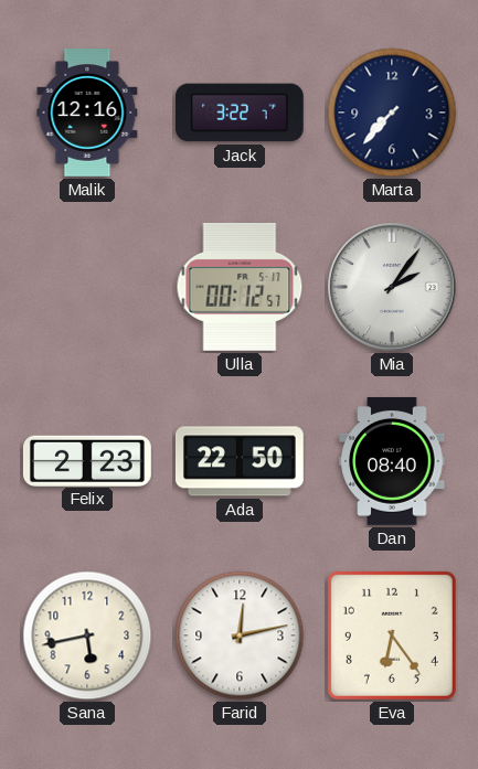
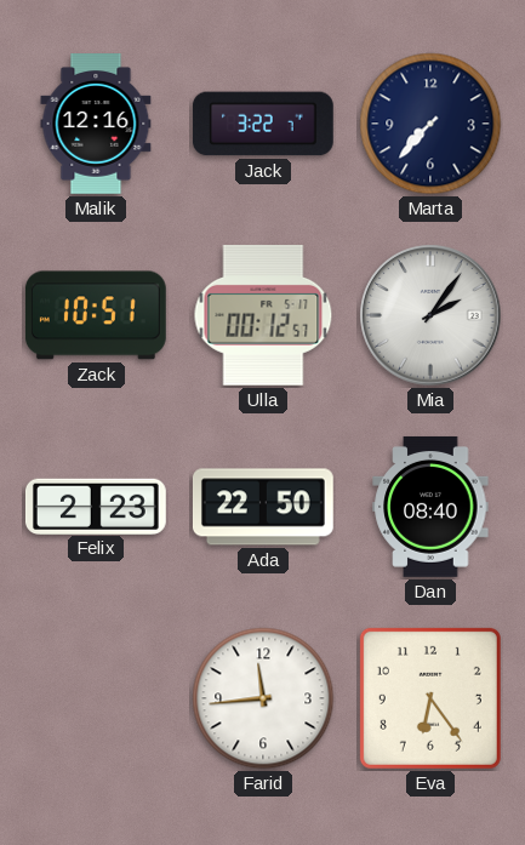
Zack: none -> 10:51
Sana: 5:43 -> none
Farid: 12:13 -> 11:44
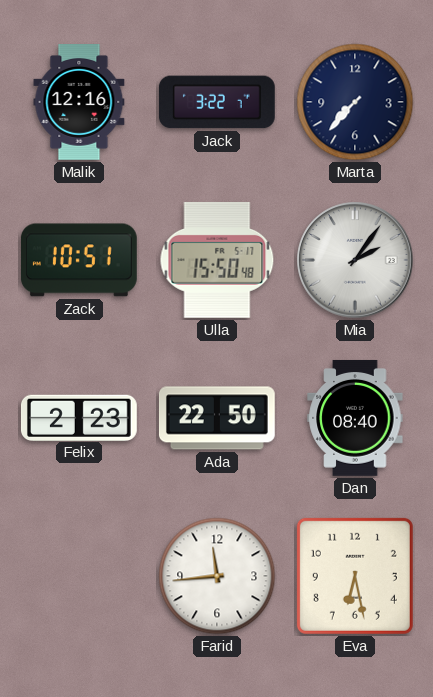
Ulla: 00:12 -> 15:50
Eva: 6:24 -> 6:28
